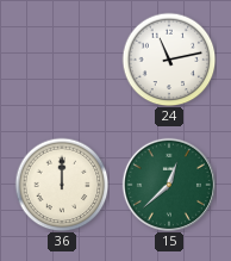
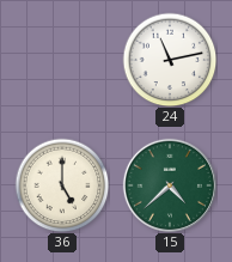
36: 12:00 -> 5:00
15: 12:38 -> 4:38
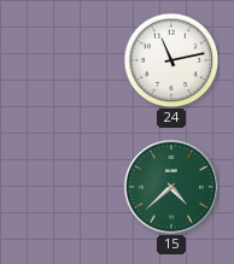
36: 5:00 -> none
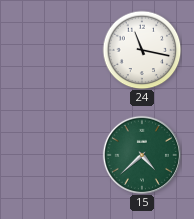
24: 11:13 -> 11:17
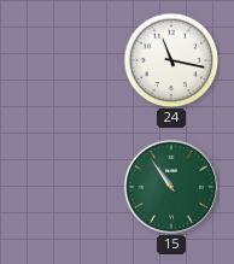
15: 4:38 -> 10:54
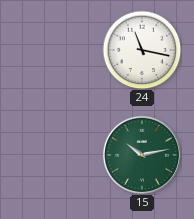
15: 10:54 -> 10:13
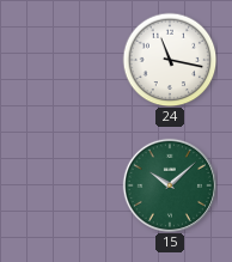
15: 10:13 -> 10:08
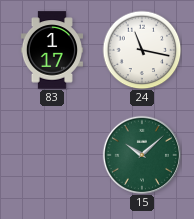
83: none -> 1:17
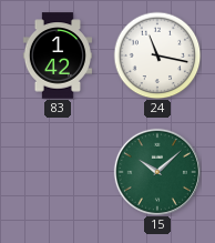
83: 1:17 -> 1:42
